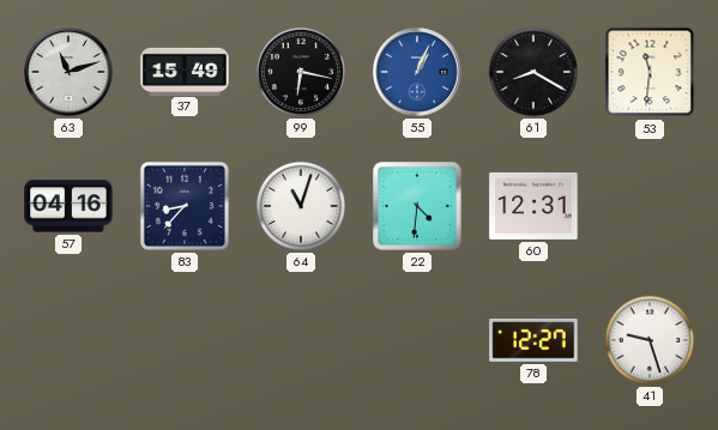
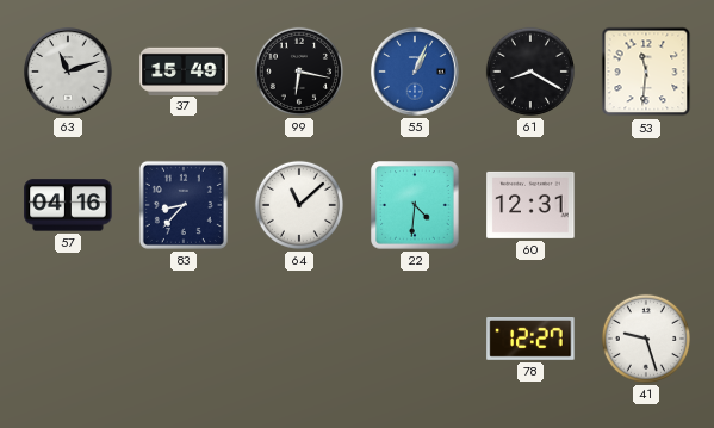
64: 11:03 -> 11:08
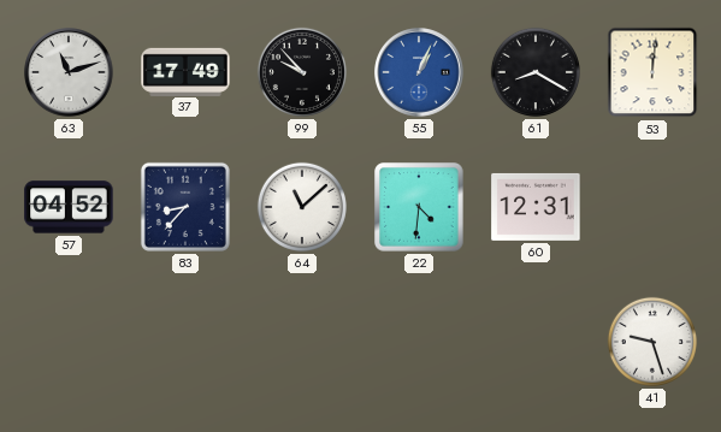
37: 15:49 -> 17:49
99: 6:17 -> 9:53
53: 11:31 -> 12:01
57: 04:16 -> 04:52
78: 12:27 -> none
